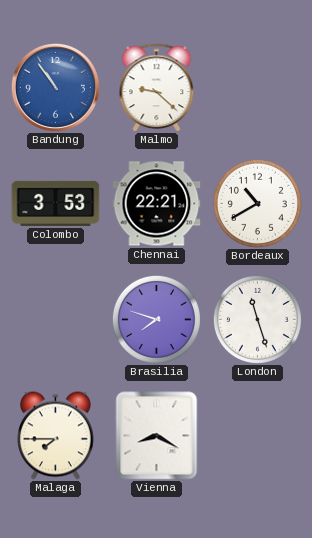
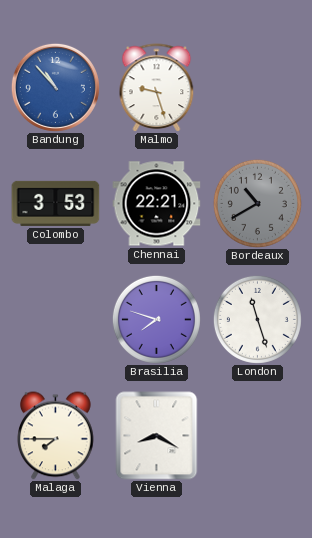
Bandung: 10:54 -> 10:53
Malmo: 9:22 -> 9:27
Bordeaux dial: white -> grey
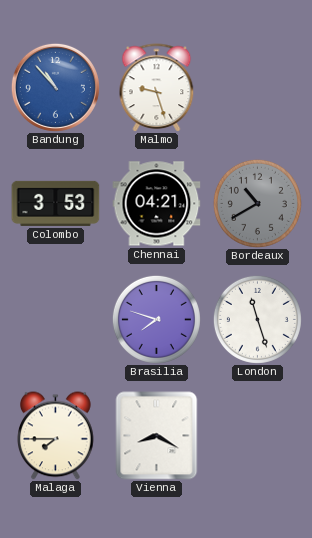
Chennai: 22:21 -> 04:21
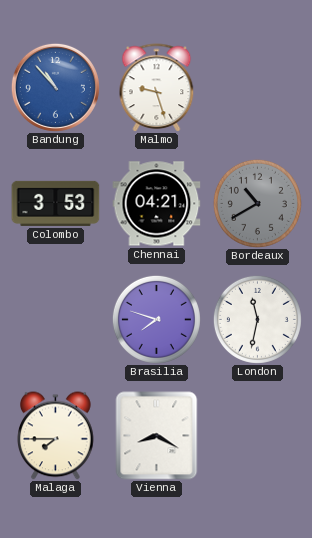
London: 11:27 -> 11:32
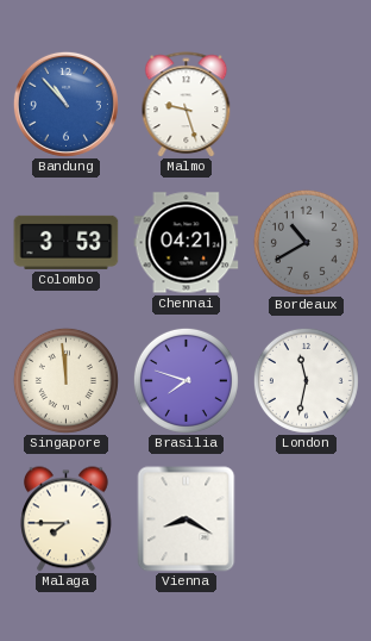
Singapore: none -> 11:59
